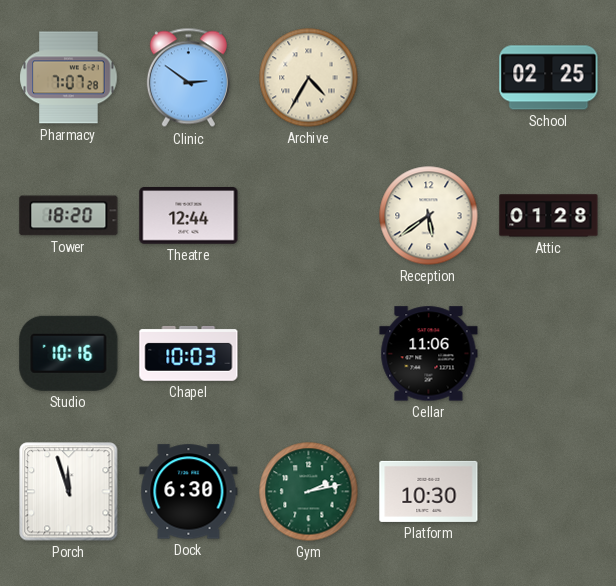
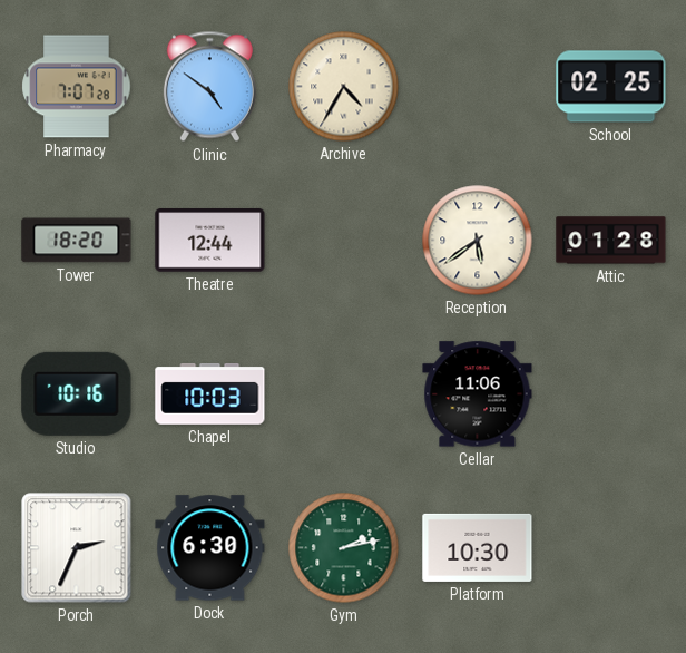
Clinic: 2:51 -> 4:51
Porch: 11:57 -> 2:34
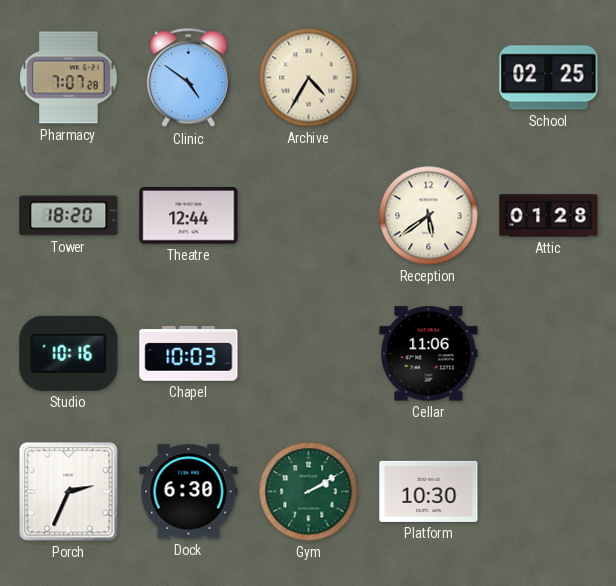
Gym: 2:13 -> 2:10
